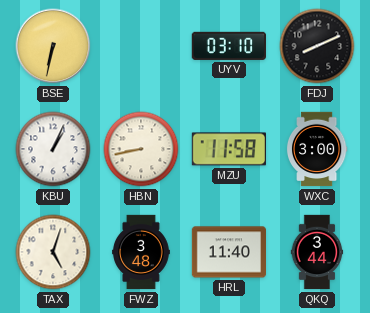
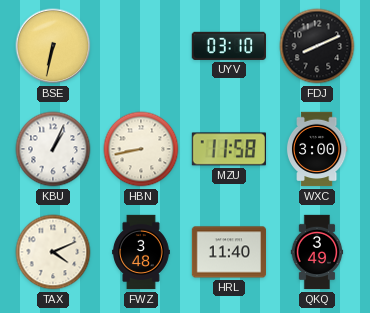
TAX: 5:03 -> 4:11
QKQ: 3:44 -> 3:49
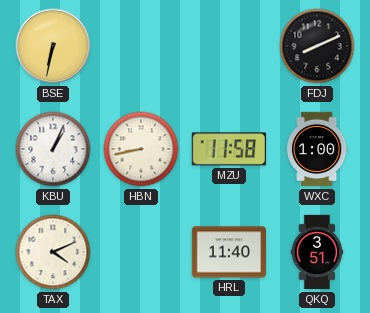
UYV: 03:10 -> none
WXC: 3:00 -> 1:00
FWZ: 3:48 -> none
QKQ: 3:49 -> 3:51
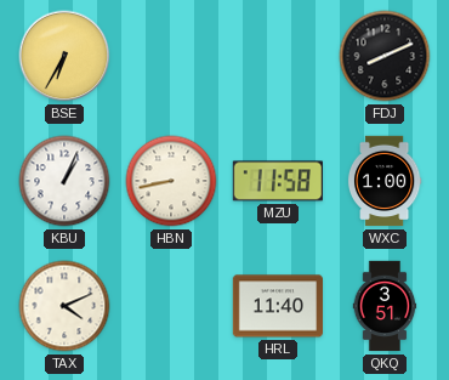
BSE: 6:32 -> 6:35
